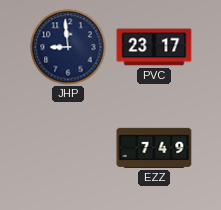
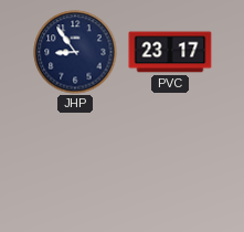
JHP: 8:59 -> 8:54
EZZ: 7:49 -> none
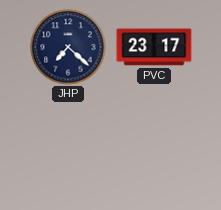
JHP: 8:54 -> 7:22
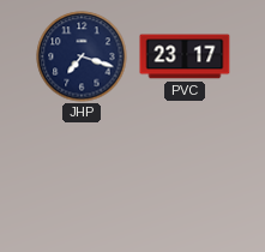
JHP: 7:22 -> 7:18
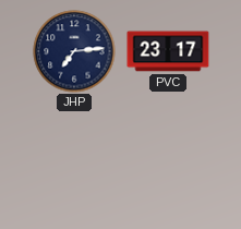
JHP: 7:18 -> 7:14
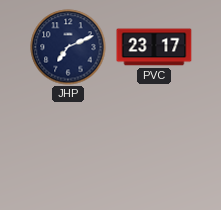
JHP: 7:14 -> 7:11
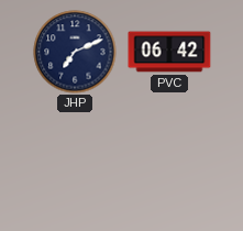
PVC: 23:17 -> 06:42
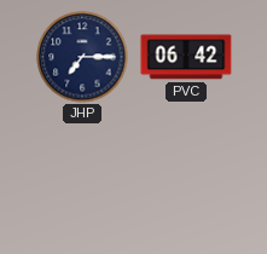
JHP: 7:11 -> 7:15
